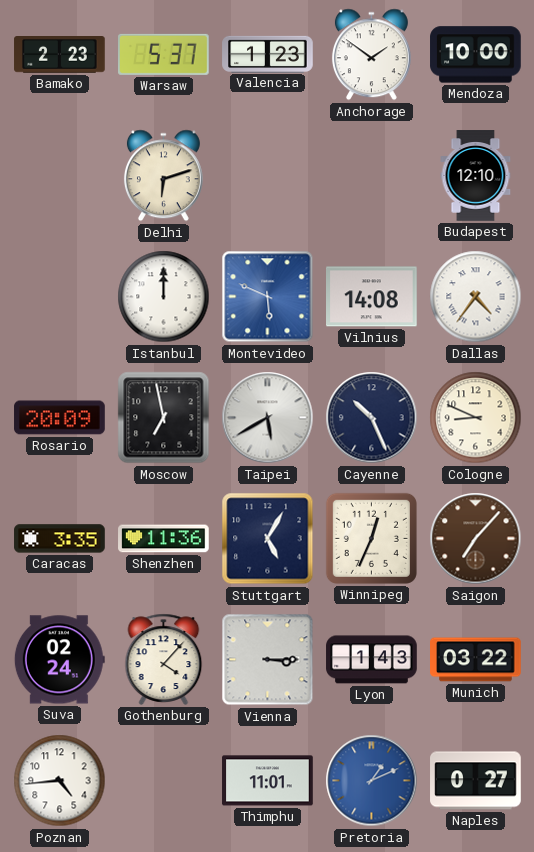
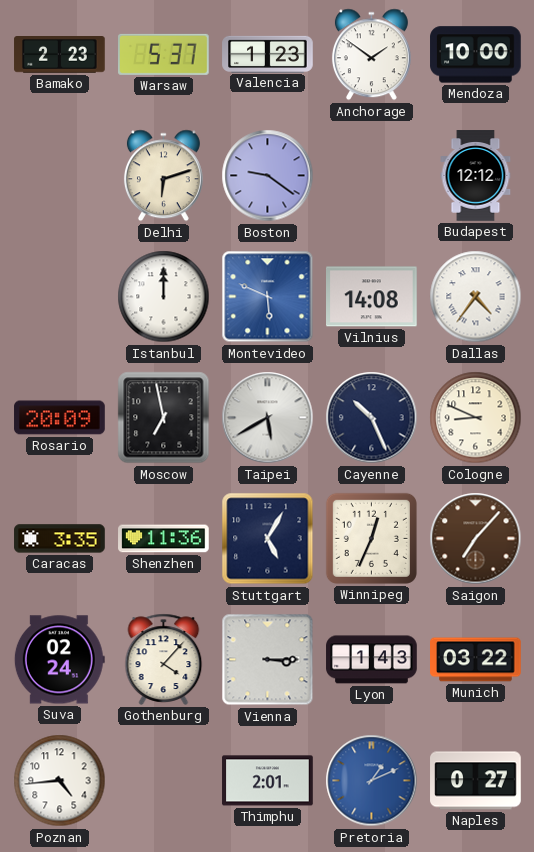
Boston: none -> 9:21
Budapest: 12:10 -> 12:12
Thimphu: 11:01 -> 2:01
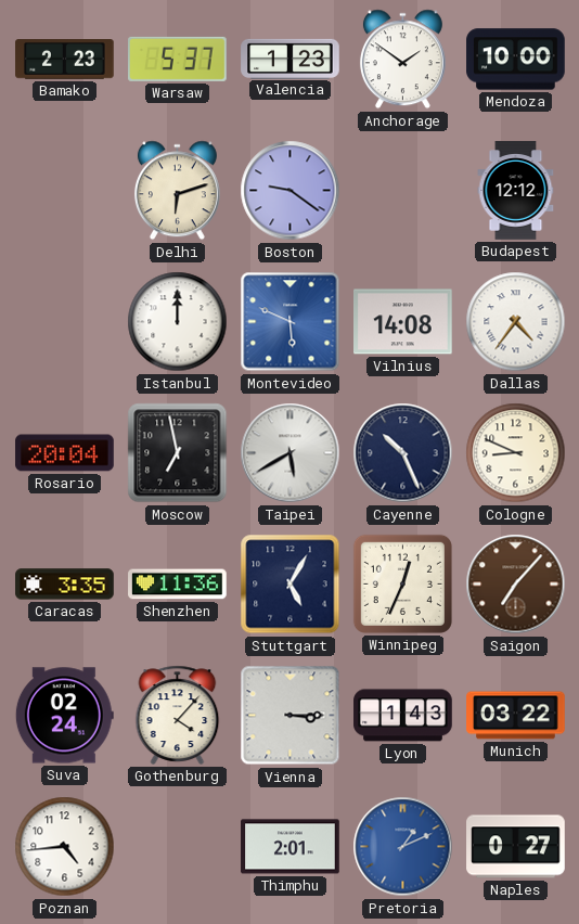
Rosario: 20:09 -> 20:04
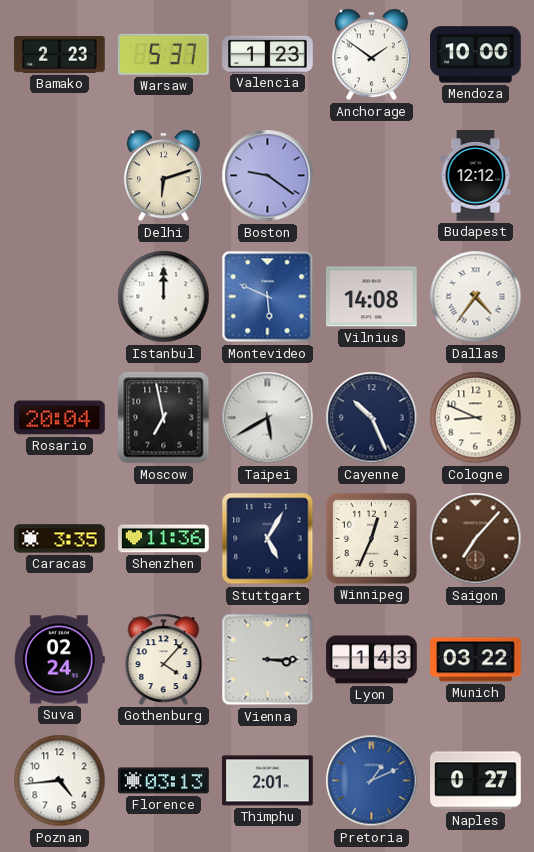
Florence: none -> 03:13
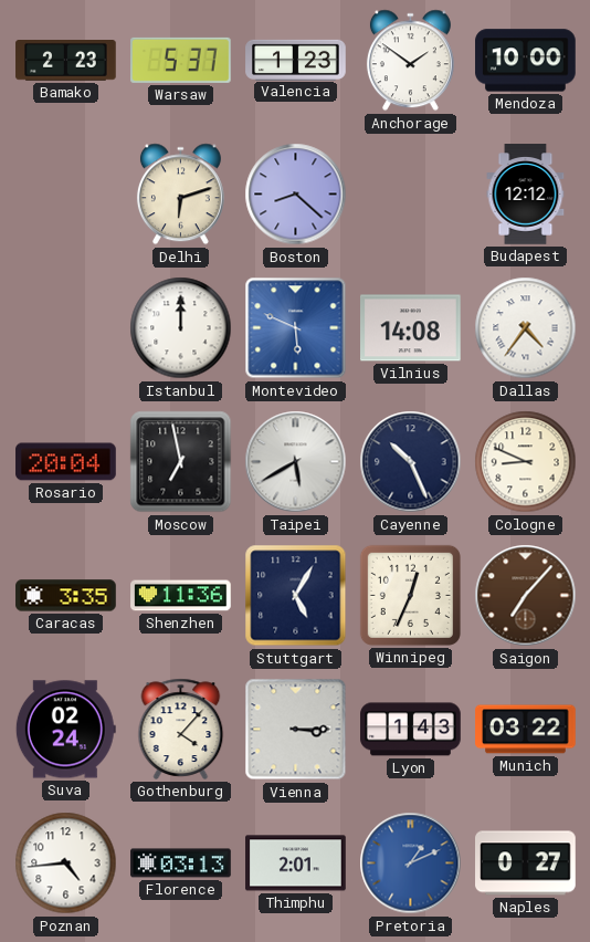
Boston: 9:21 -> 8:22
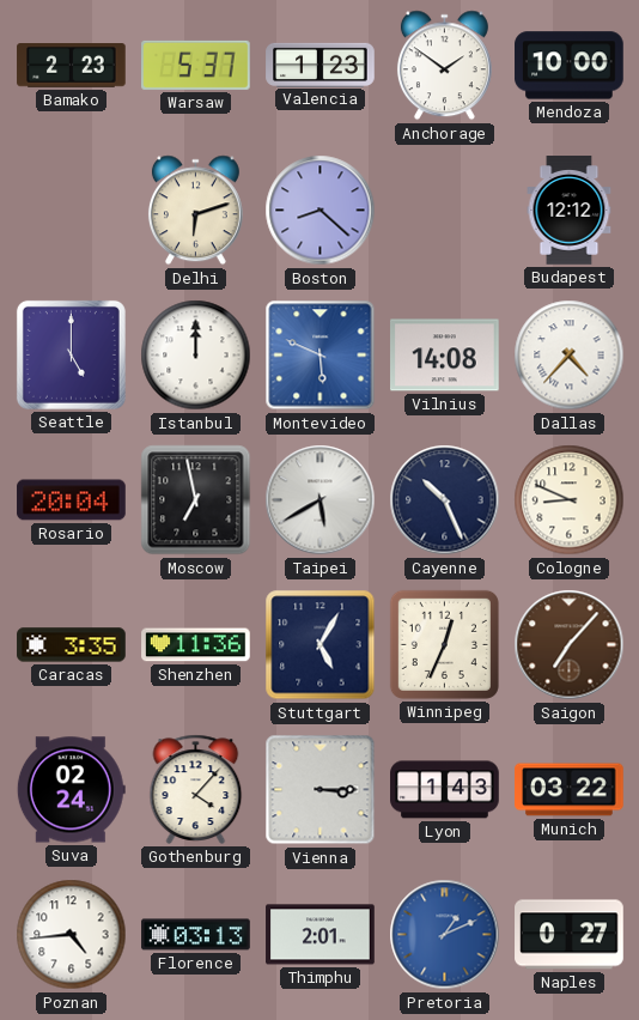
Seattle: none -> 5:00
Dallas: 4:36 -> 4:37
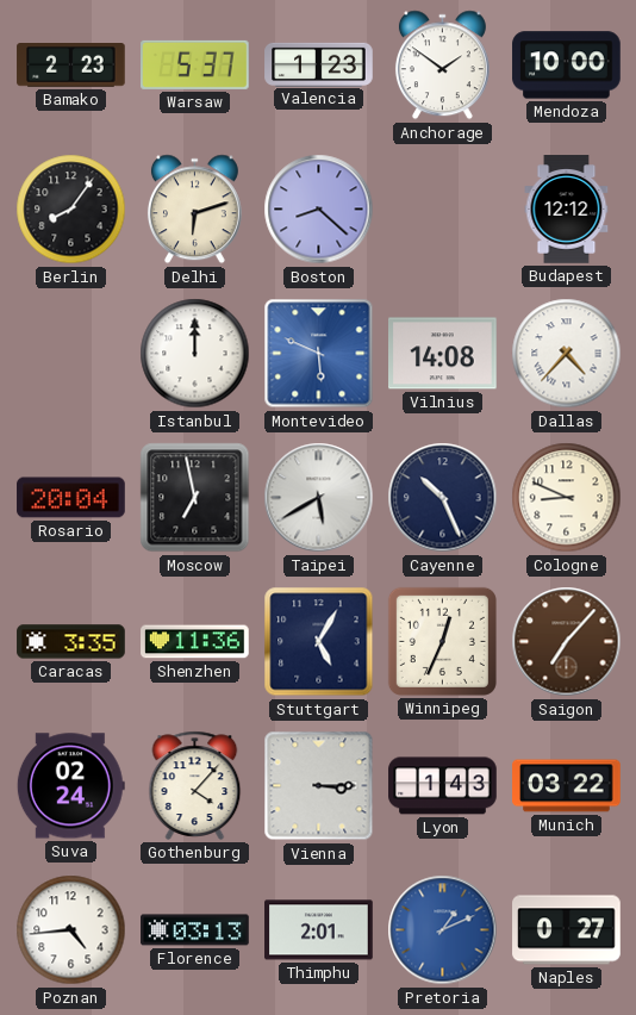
Berlin: none -> 8:06
Seattle: 5:00 -> none
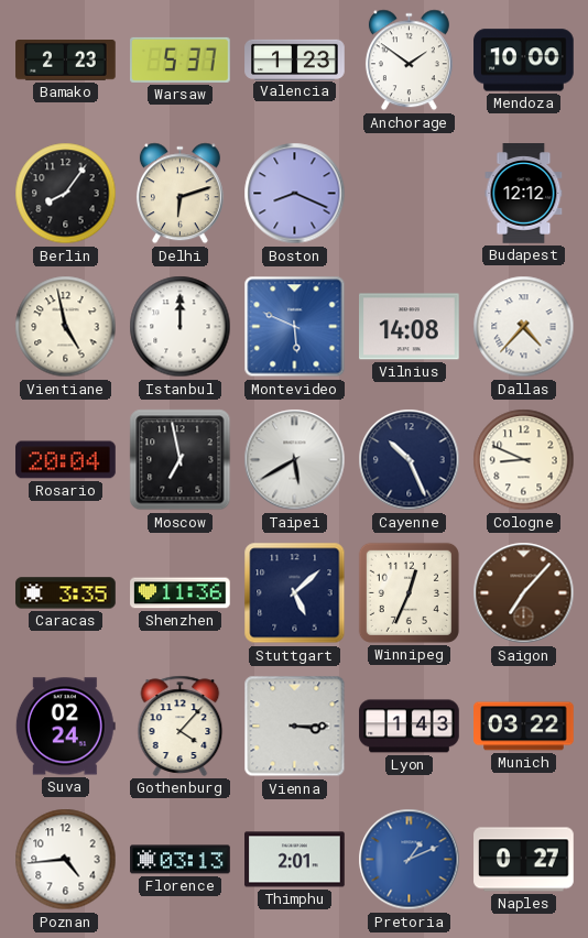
Boston: 8:22 -> 8:19
Vientiane: none -> 4:58
Stuttgart: 5:05 -> 5:08
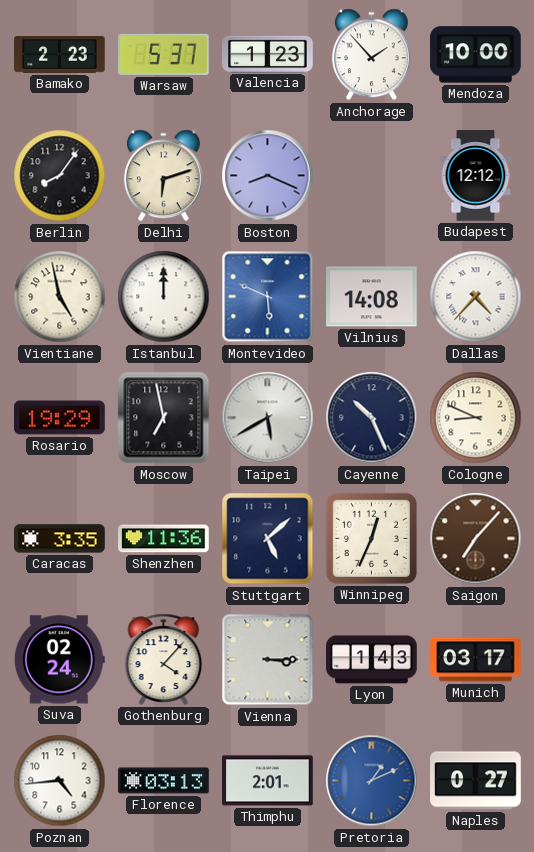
Anchorage: 1:51 -> 1:53
Rosario: 20:04 -> 19:29
Munich: 03:22 -> 03:17
